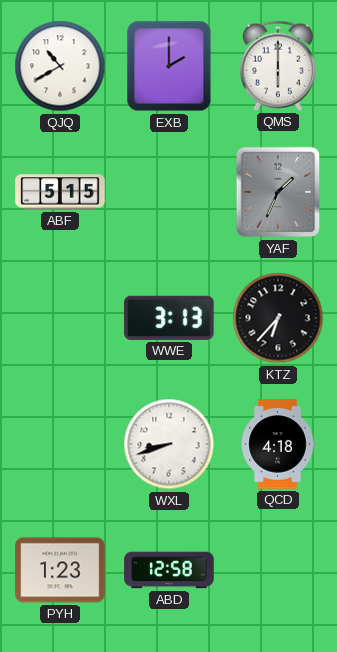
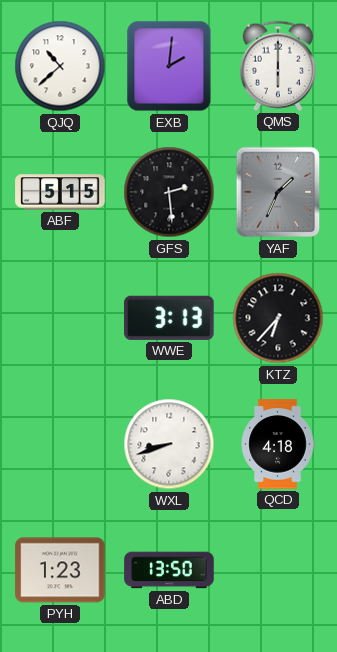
QJQ: 10:40 -> 10:38
EXB: 2:00 -> 2:01
GFS: none -> 2:29
ABD: 12:58 -> 13:50
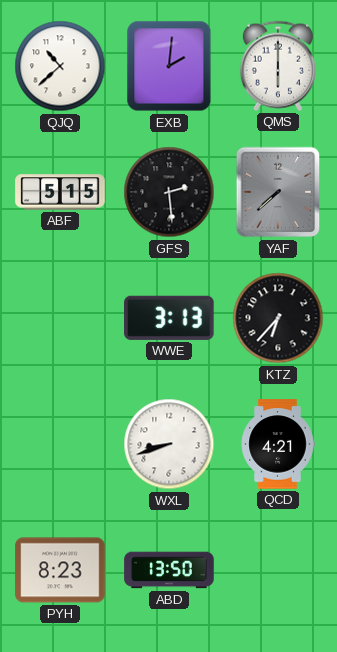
YAF: 1:34 -> 7:38
QCD: 4:18 -> 4:21
PYH: 1:23 -> 8:23
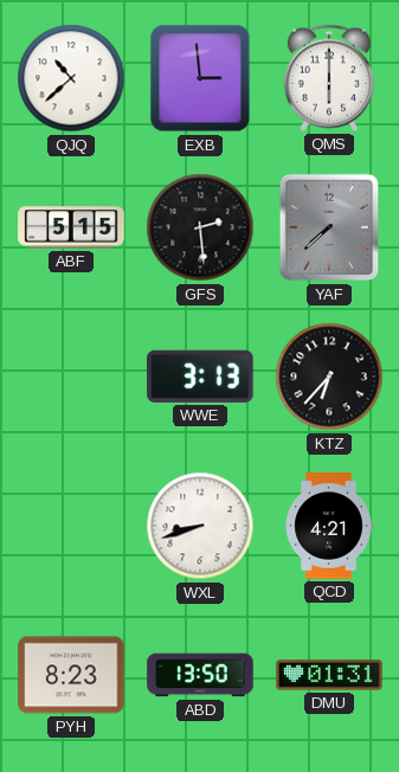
EXB: 2:01 -> 2:59
DMU: none -> 01:31
